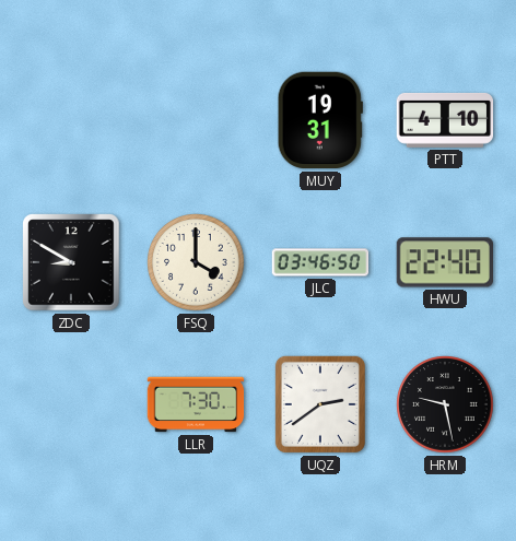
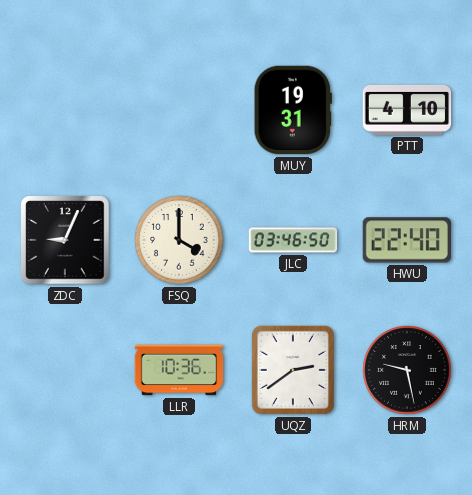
ZDC: 8:50 -> 9:04
LLR: 7:30 -> 10:36
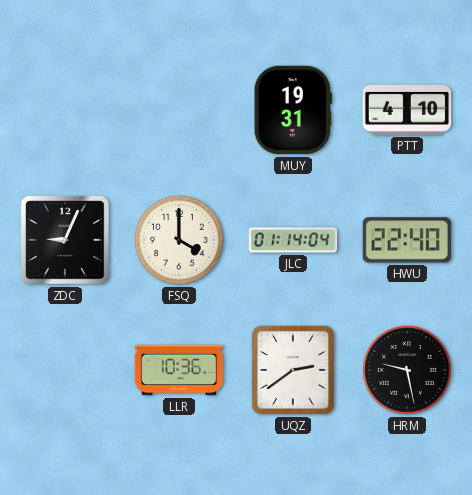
JLC: 03:46 -> 01:14
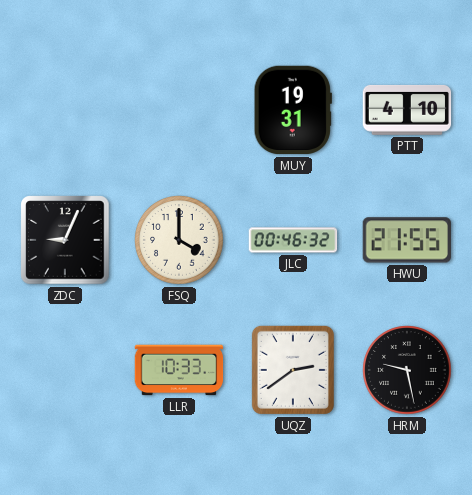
JLC: 01:14 -> 00:46
HWU: 22:40 -> 21:55
LLR: 10:36 -> 10:33
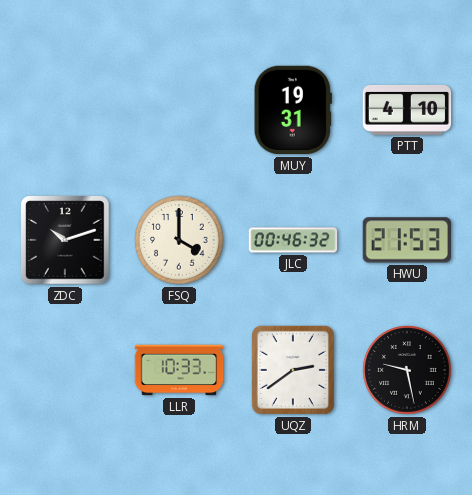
ZDC: 9:04 -> 10:12
HWU: 21:55 -> 21:53
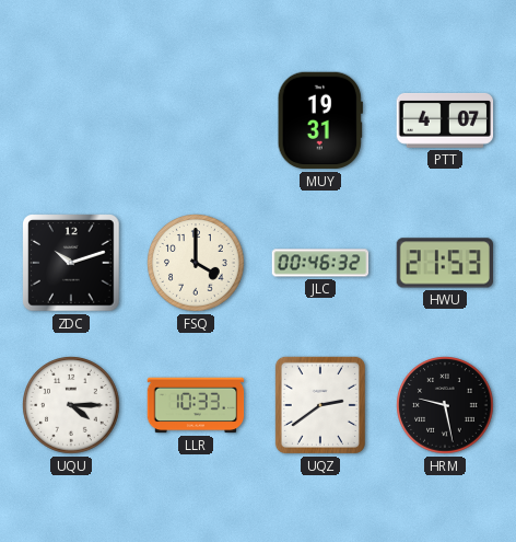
PTT: 4:10 -> 4:07
UQU: none -> 4:15
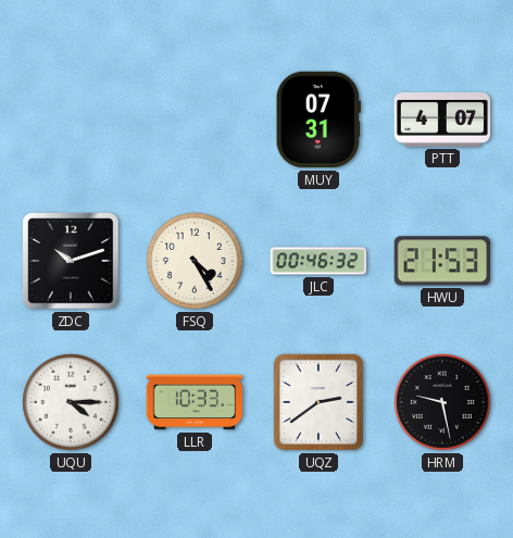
MUY: 19:31 -> 07:31
FSQ: 4:00 -> 4:25
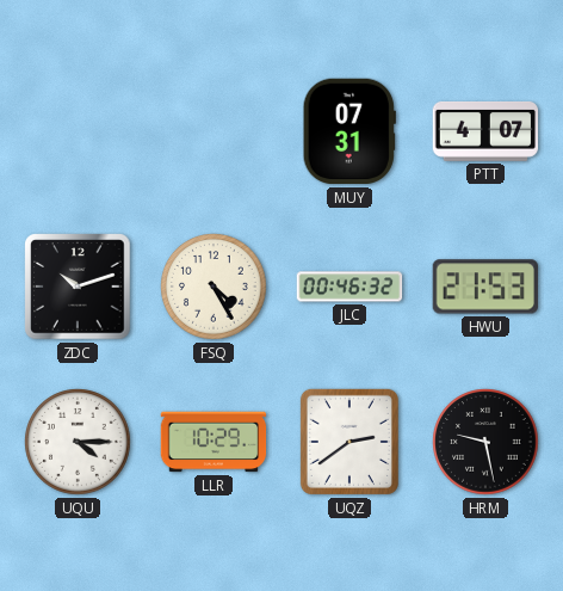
LLR: 10:33 -> 10:29
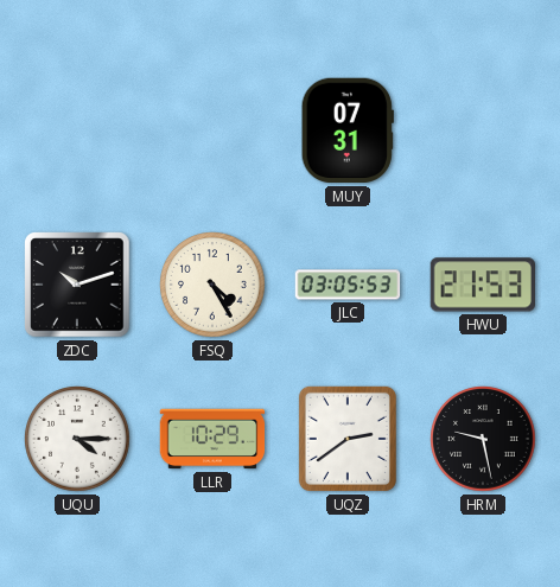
PTT: 4:07 -> none
JLC: 00:46 -> 03:05
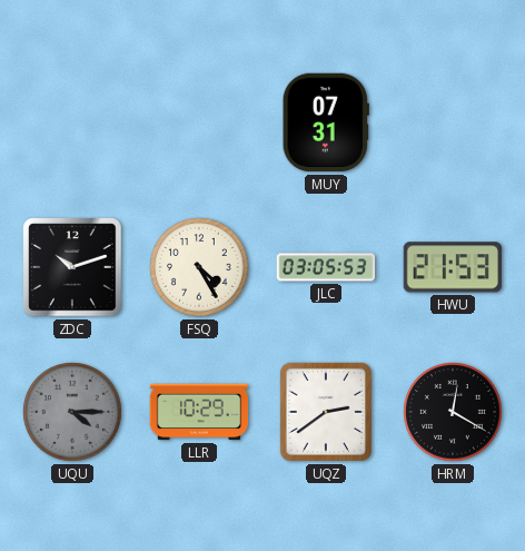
UQU dial: white -> grey
HRM: 9:28 -> 12:20
